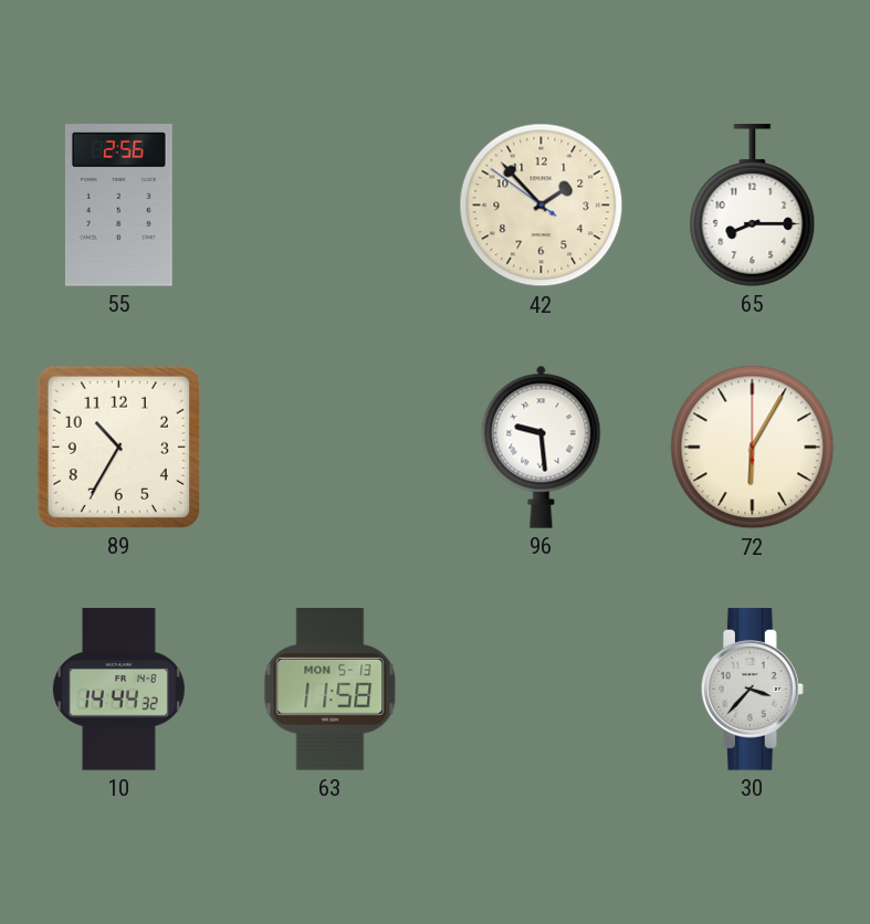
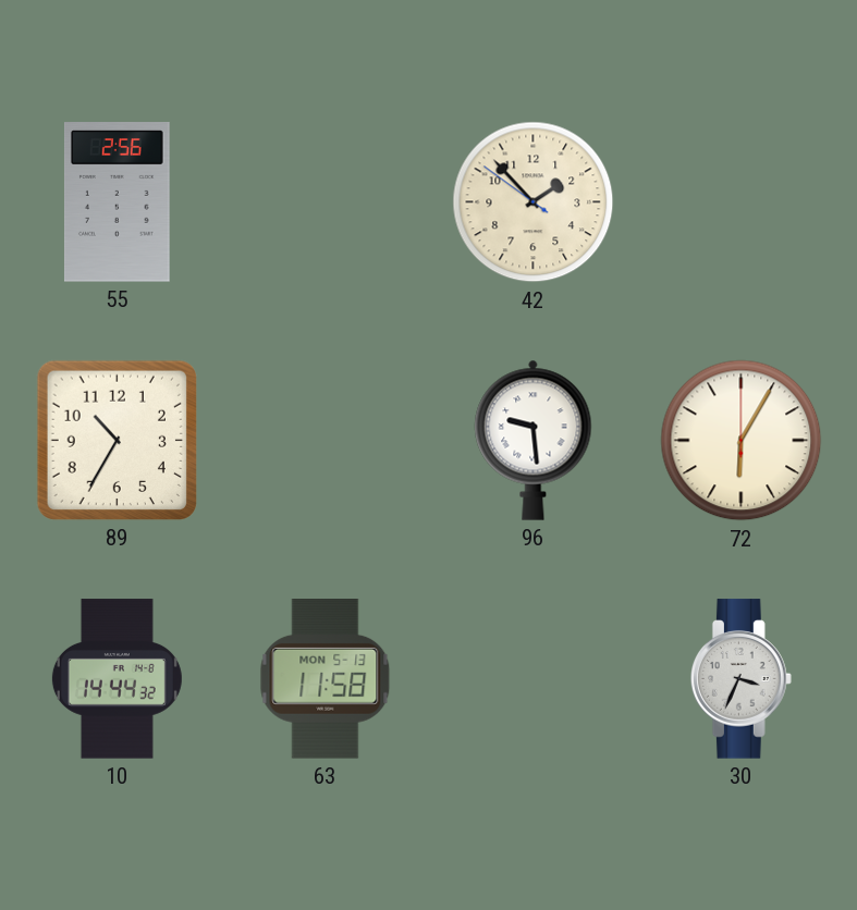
65: 8:15 -> none
30: 3:37 -> 3:34
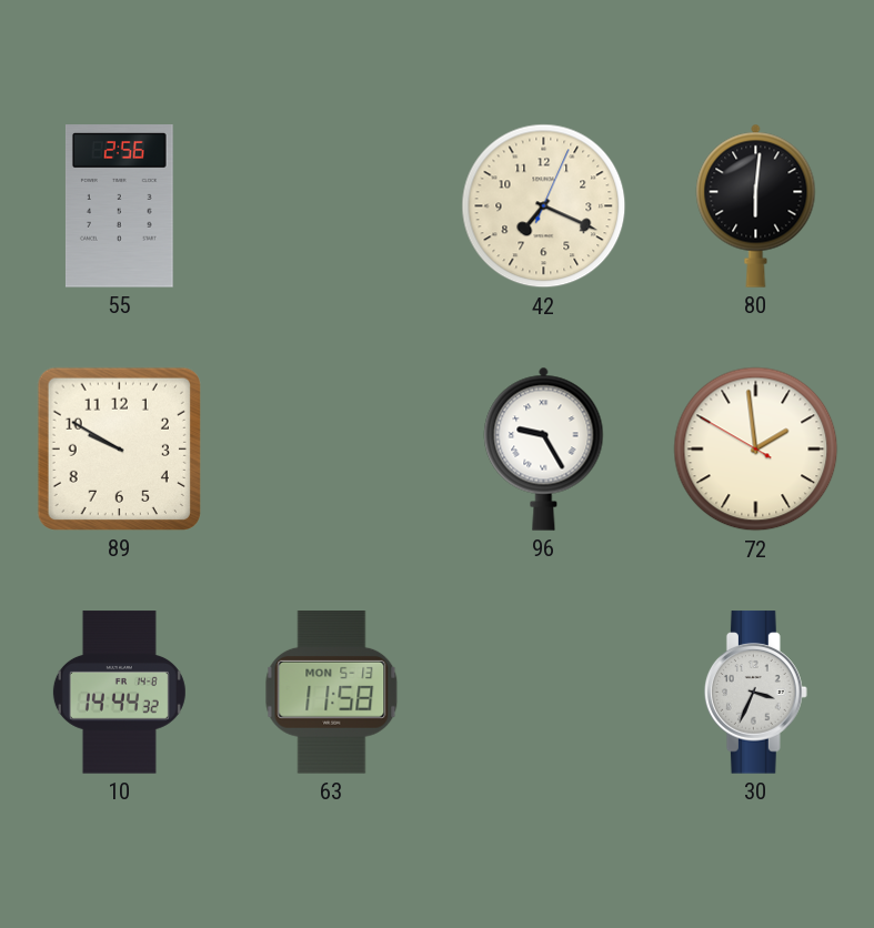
42: 1:52 -> 7:19
80: none -> 6:01
89: 10:35 -> 9:50
96: 9:29 -> 9:25
72: 6:05 -> 1:58
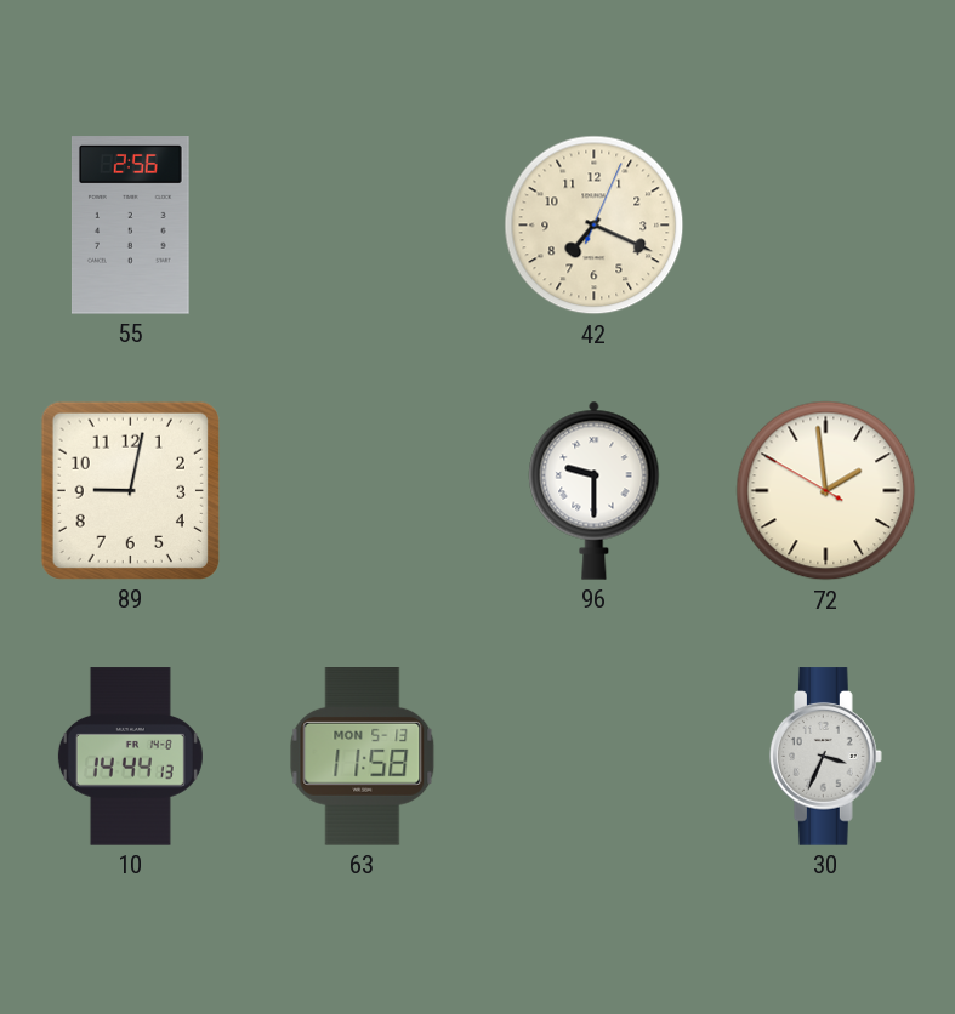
80: 6:01 -> none
89: 9:50 -> 9:02
96: 9:25 -> 9:30
10: 14:44:32 -> 14:44:13
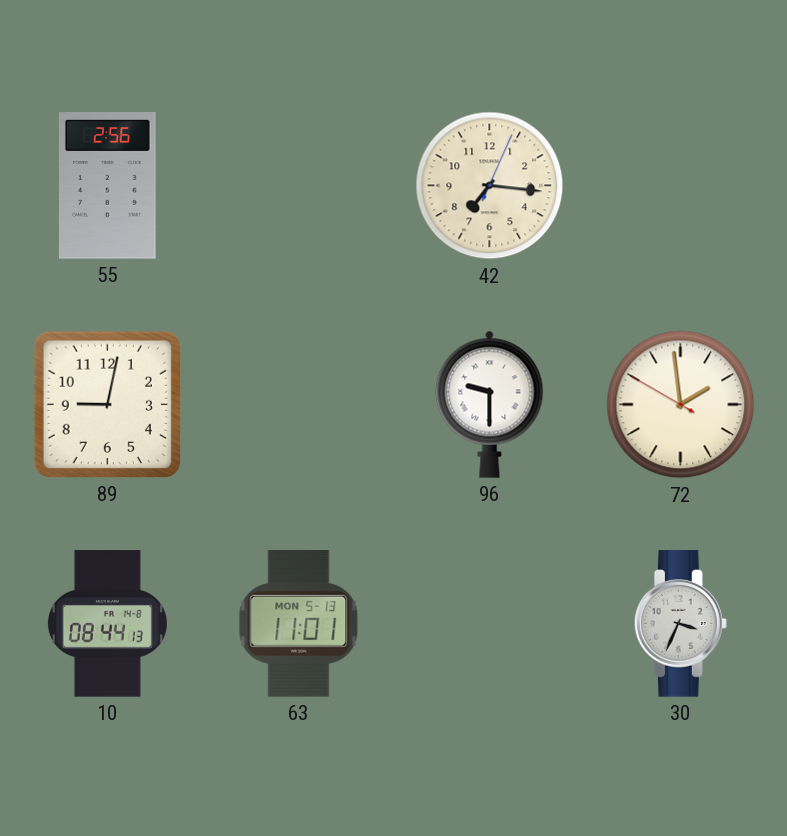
42: 7:19 -> 7:16
10: 14:44 -> 08:44
63: 11:58 -> 11:01
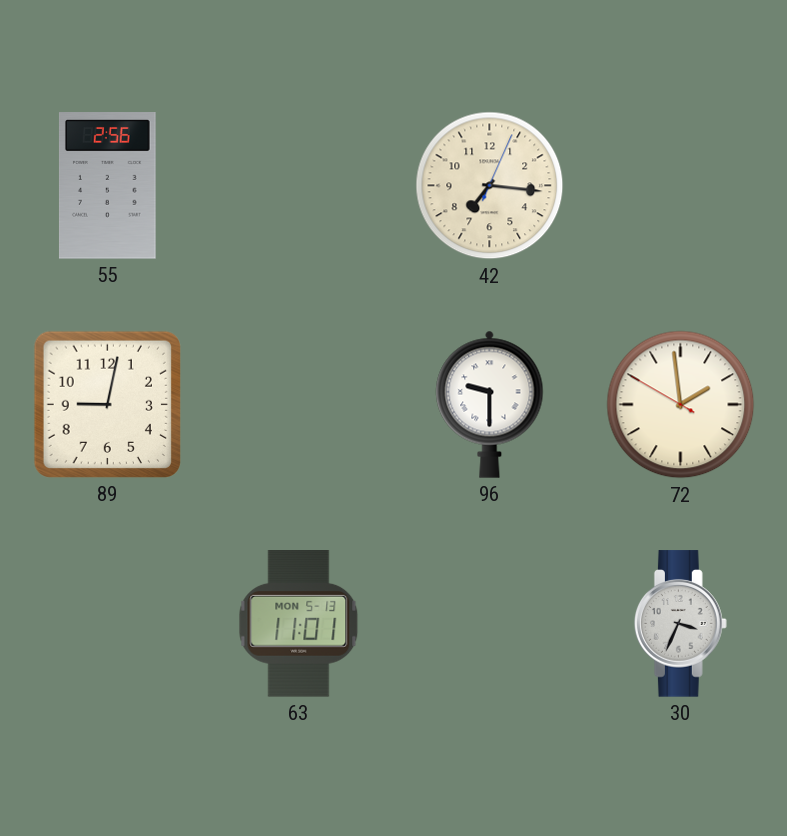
10: 08:44 -> none
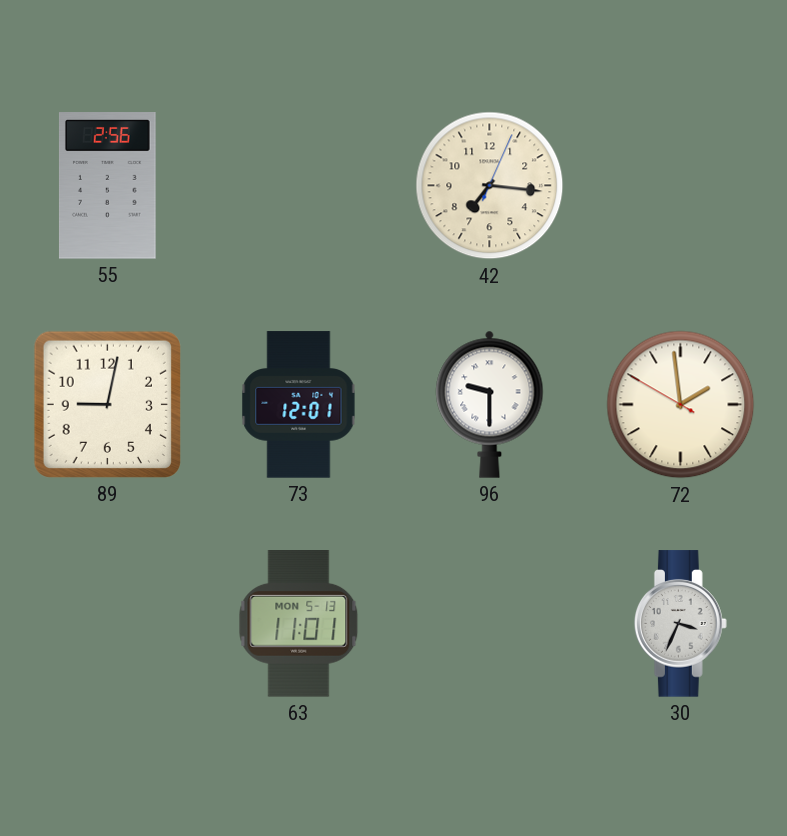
73: none -> 12:01
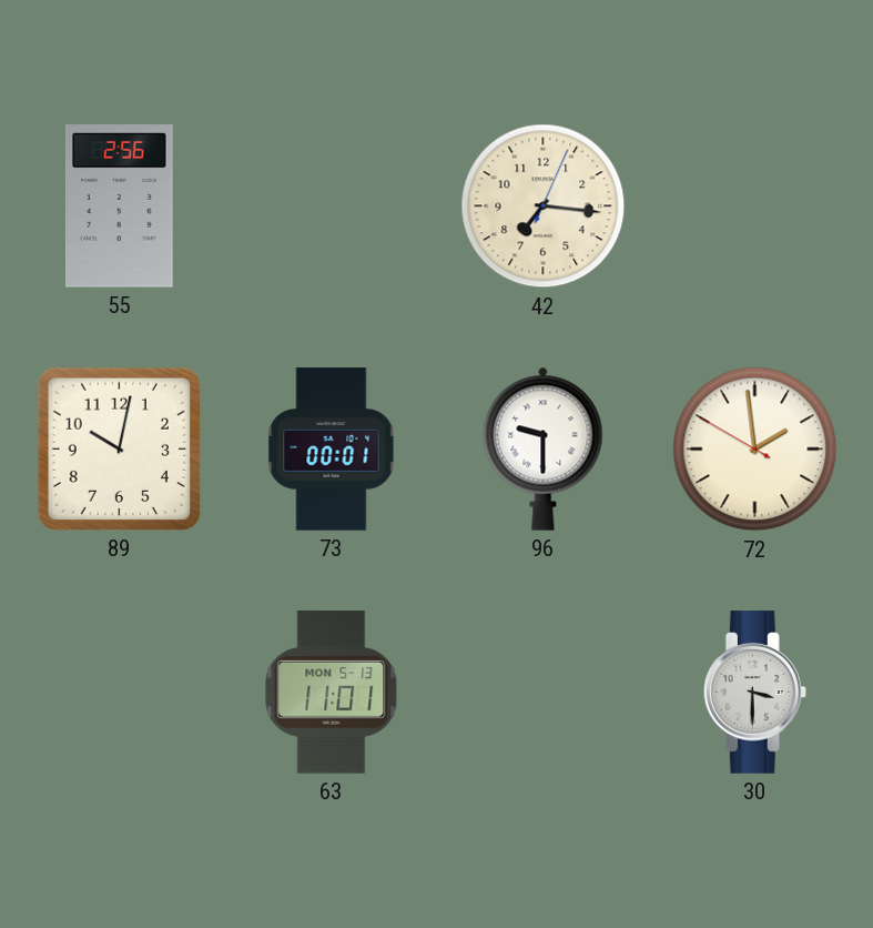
89: 9:02 -> 10:02
73: 12:01 -> 00:01
30: 3:34 -> 3:30
